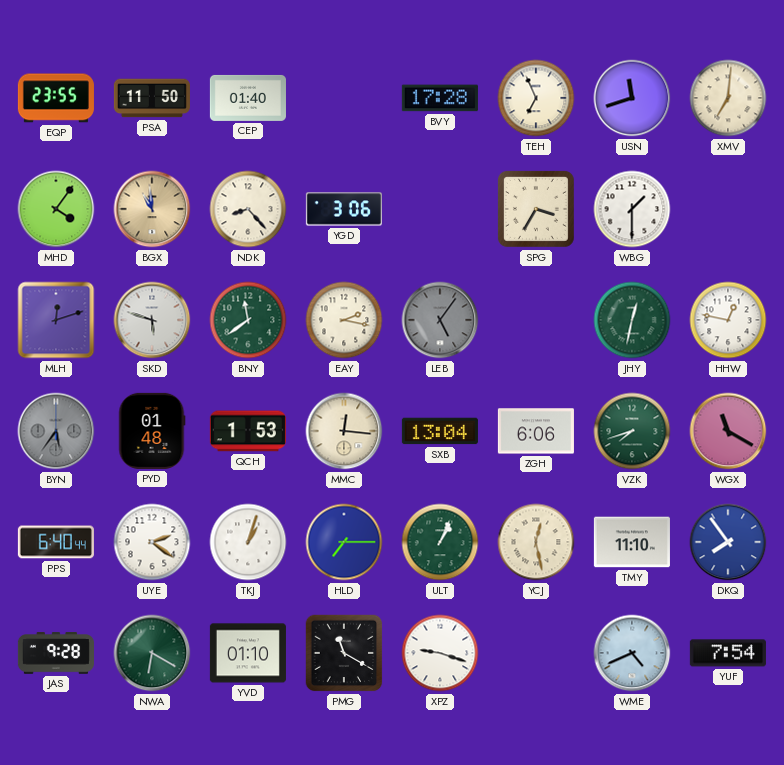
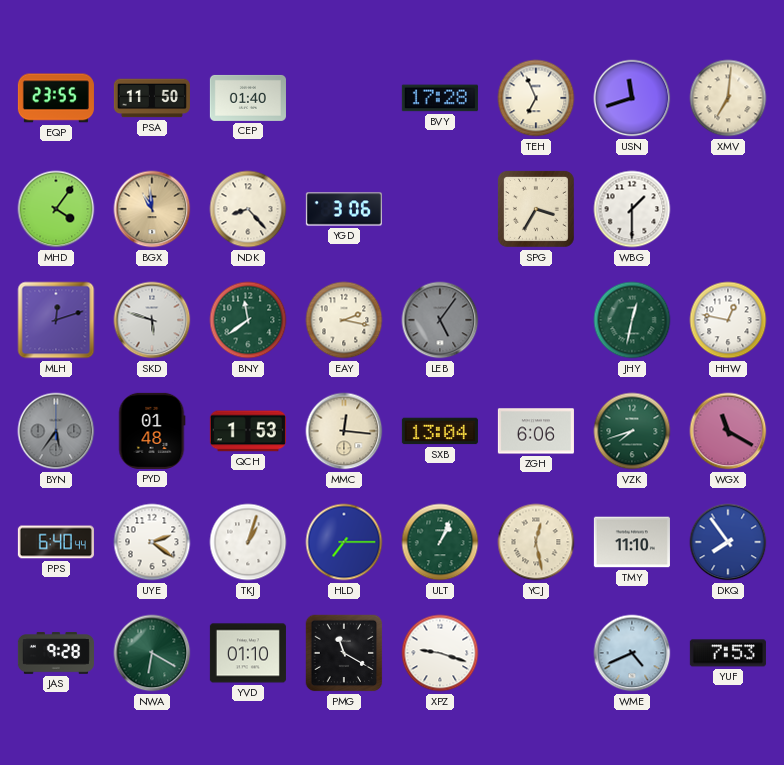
YUF: 7:54 -> 7:53
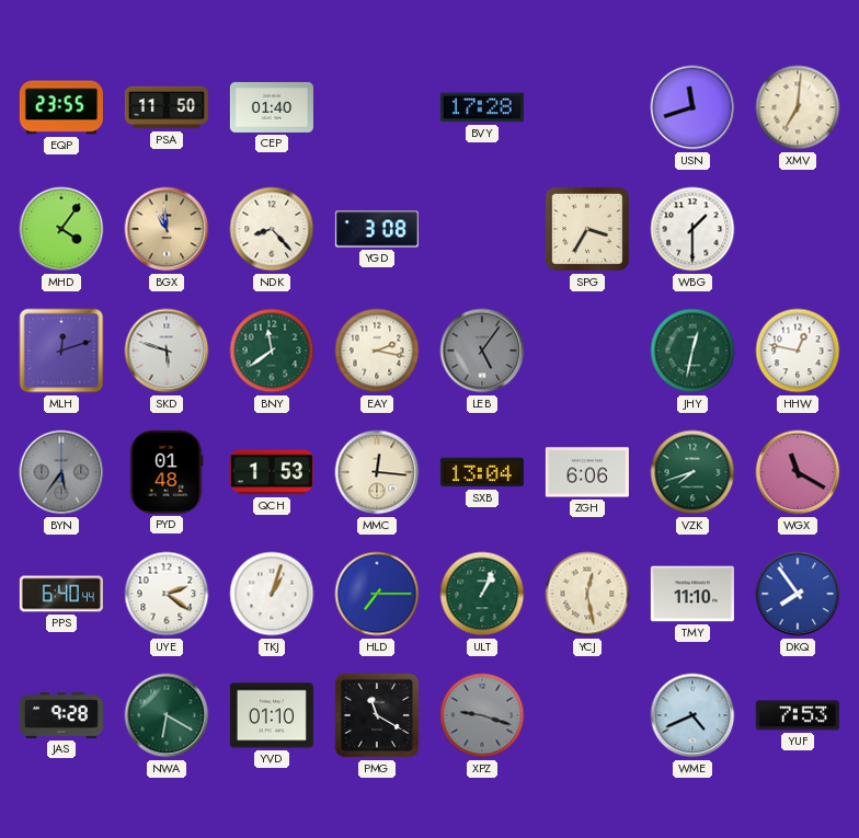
TEH: 6:56 -> none
YGD: 3:06 -> 3:08
XPZ dial: white -> grey
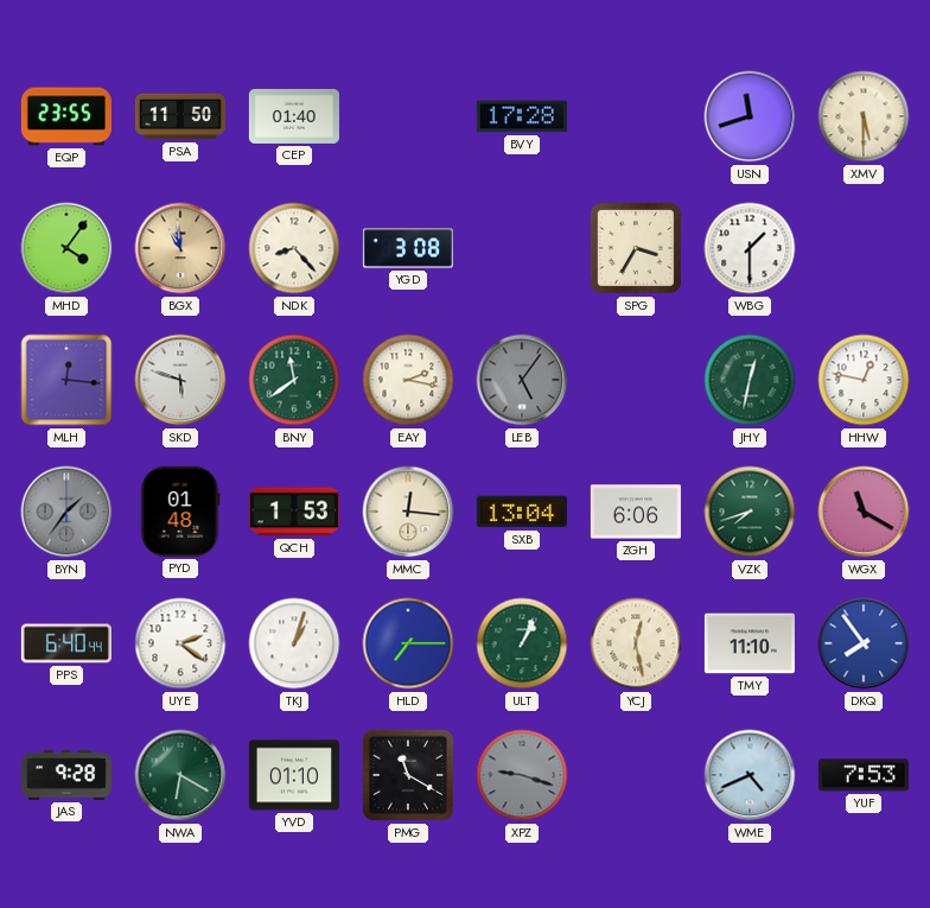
XMV: 7:01 -> 5:30
MLH: 12:12 -> 12:16
BYN: 5:36 -> 1:36
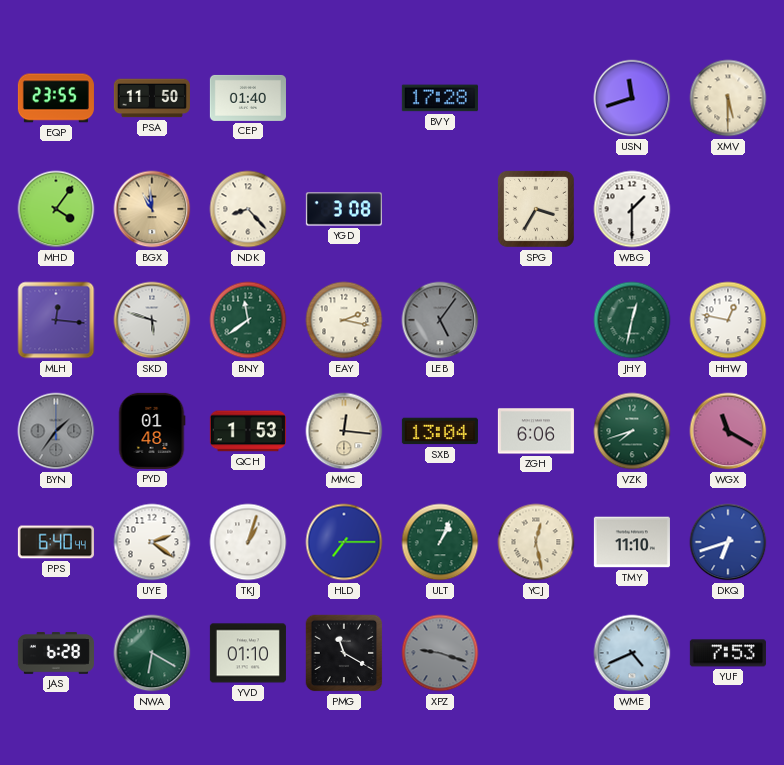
DKQ: 7:54 -> 6:42
JAS: 9:28 -> 6:28
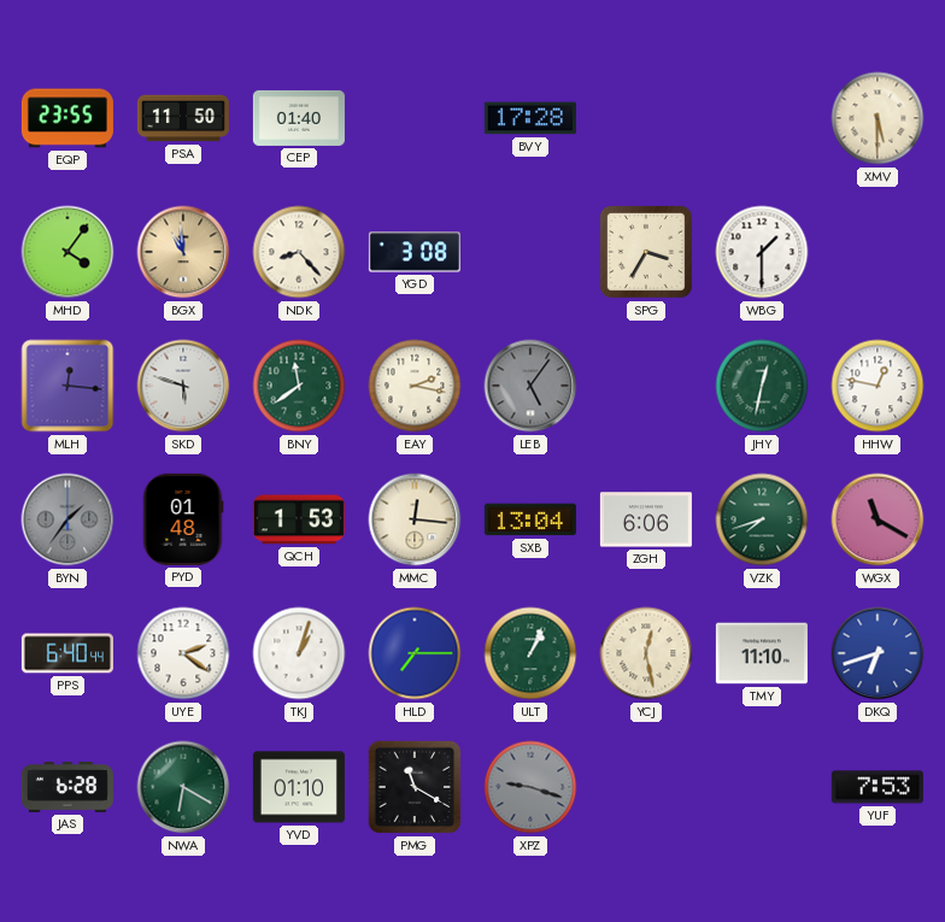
USN: 11:42 -> none
WME: 4:41 -> none
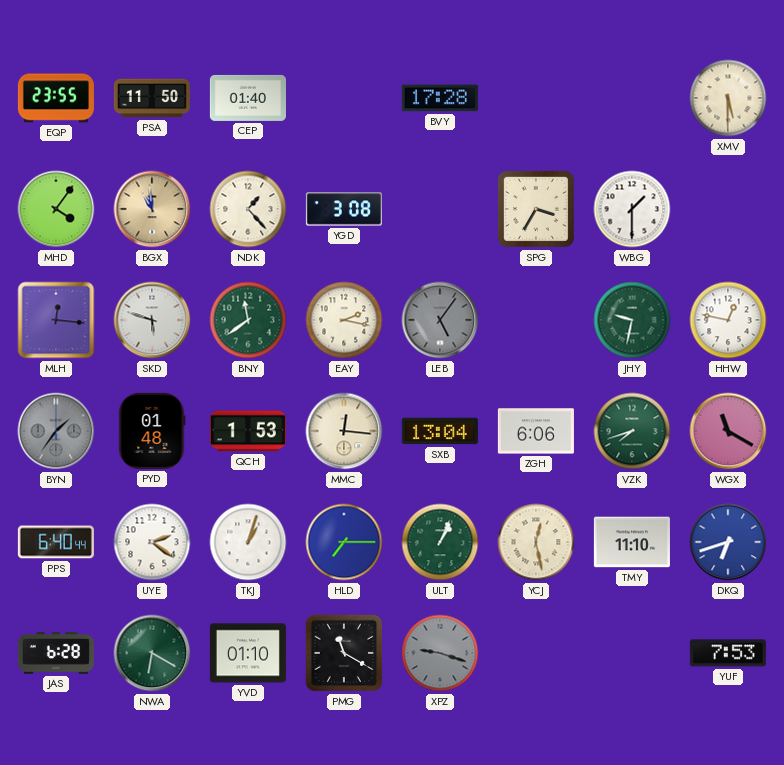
NDK: 8:23 -> 1:23
JHY: 12:32 -> 9:32
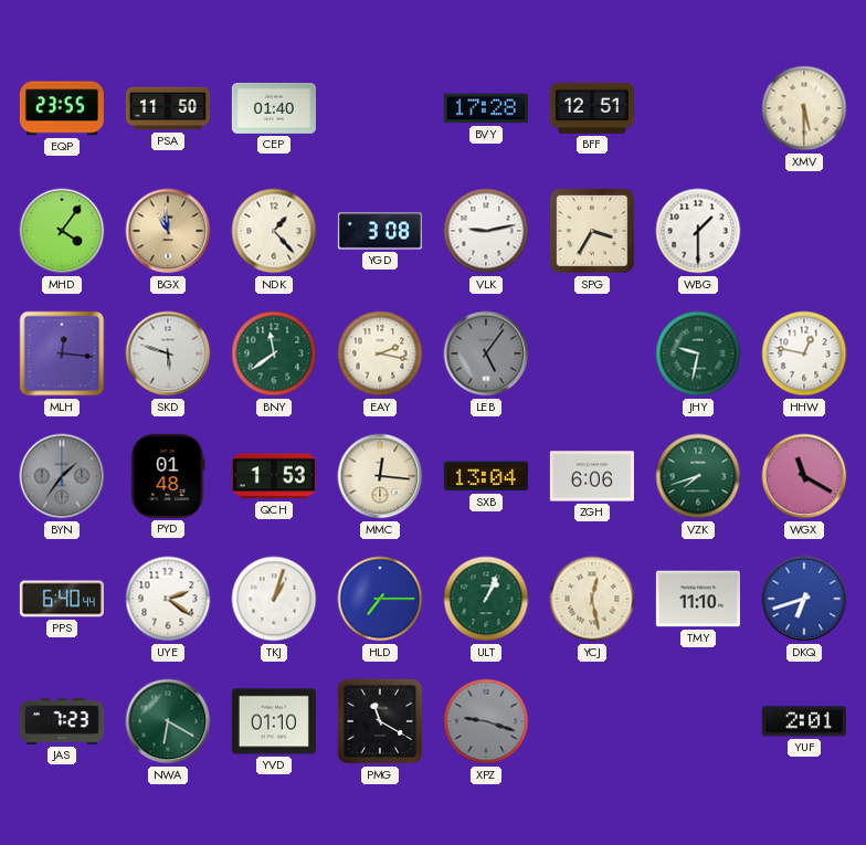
BFF: none -> 12:51
VLK: none -> 9:13
JAS: 6:28 -> 7:23
YUF: 7:53 -> 2:01
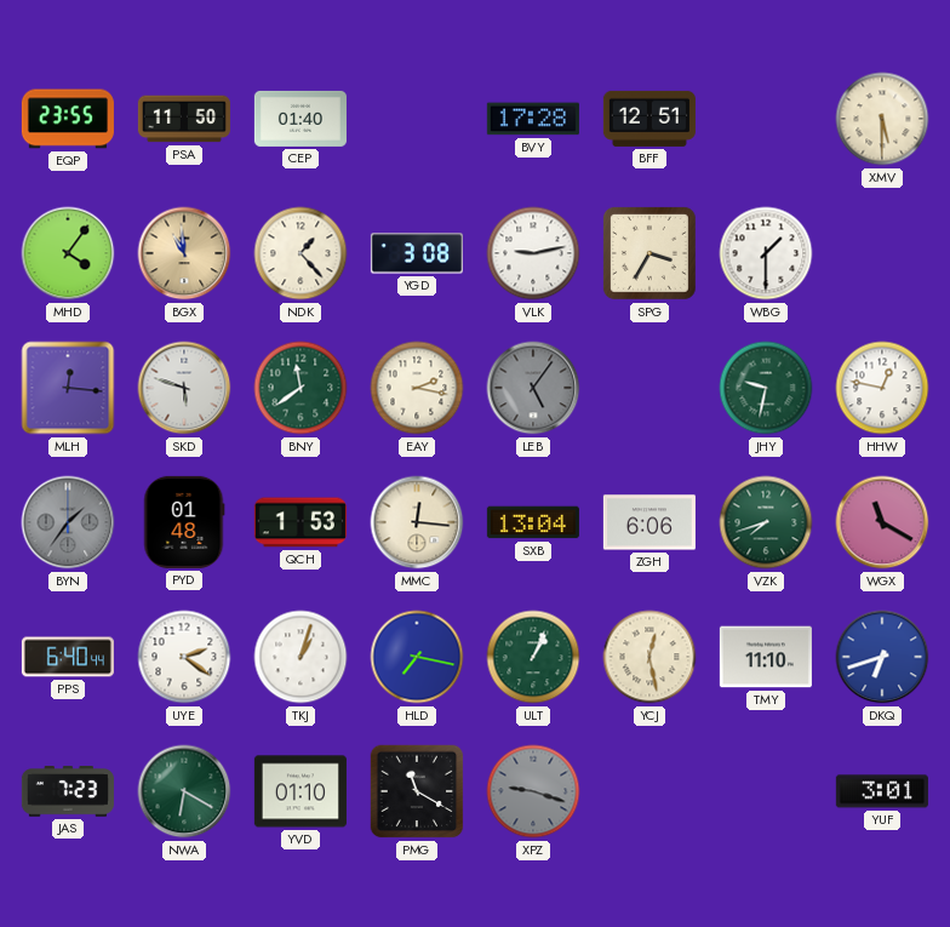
HLD: 7:15 -> 7:17
YUF: 2:01 -> 3:01
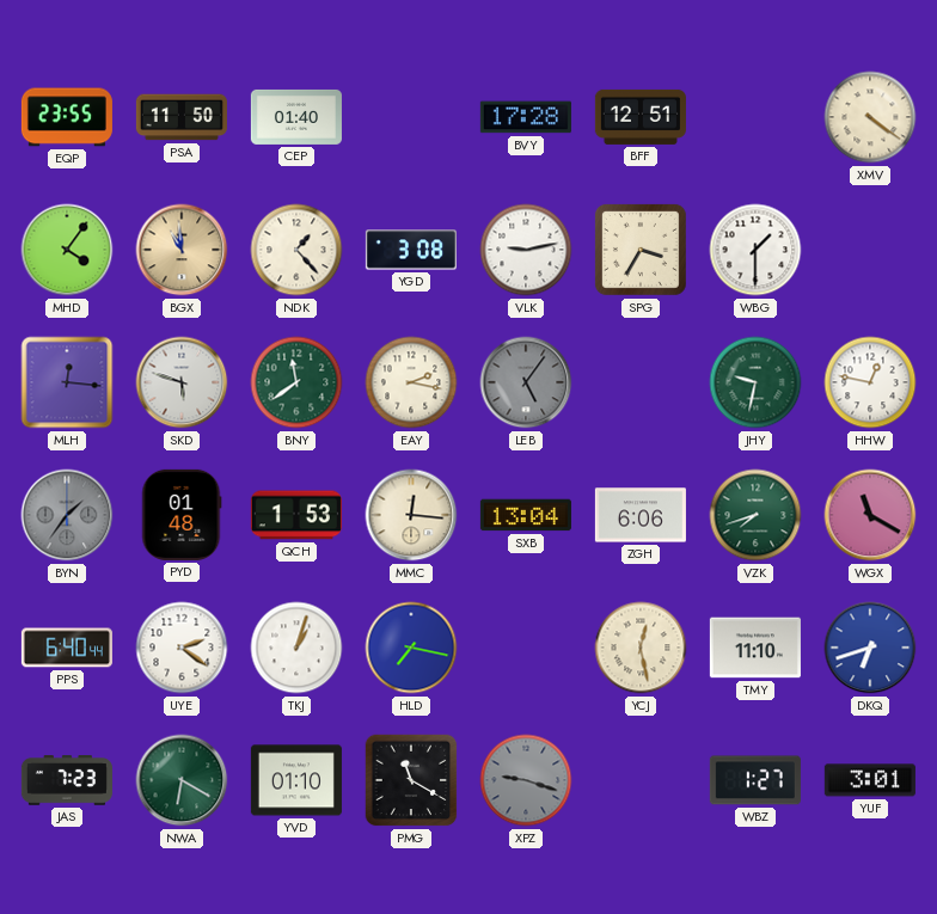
XMV: 5:30 -> 4:21
ULT: 1:04 -> none
WBZ: none -> 1:27
